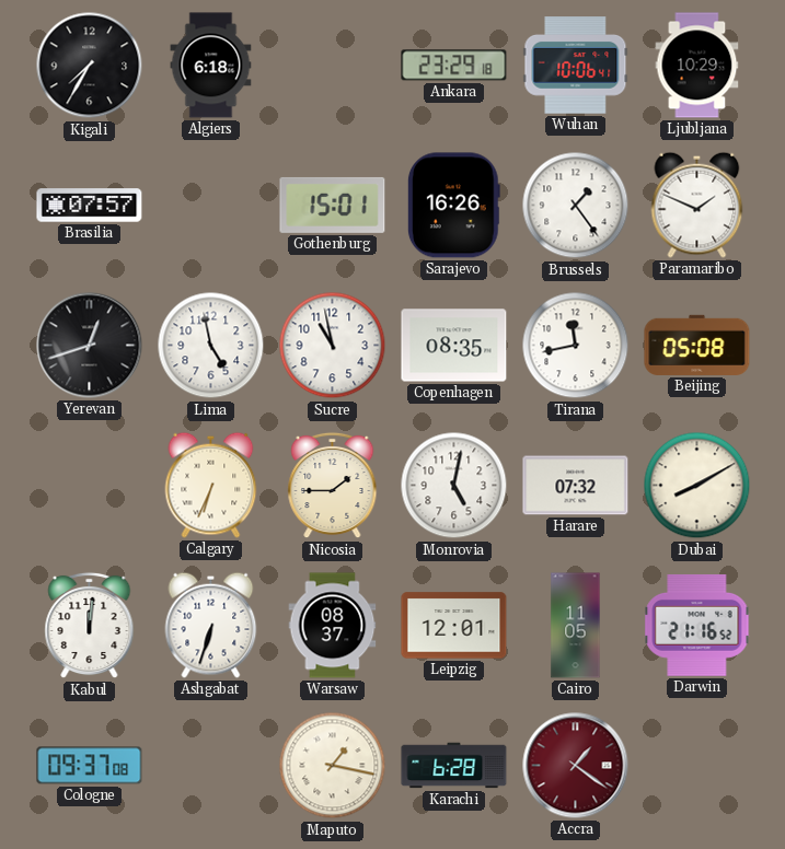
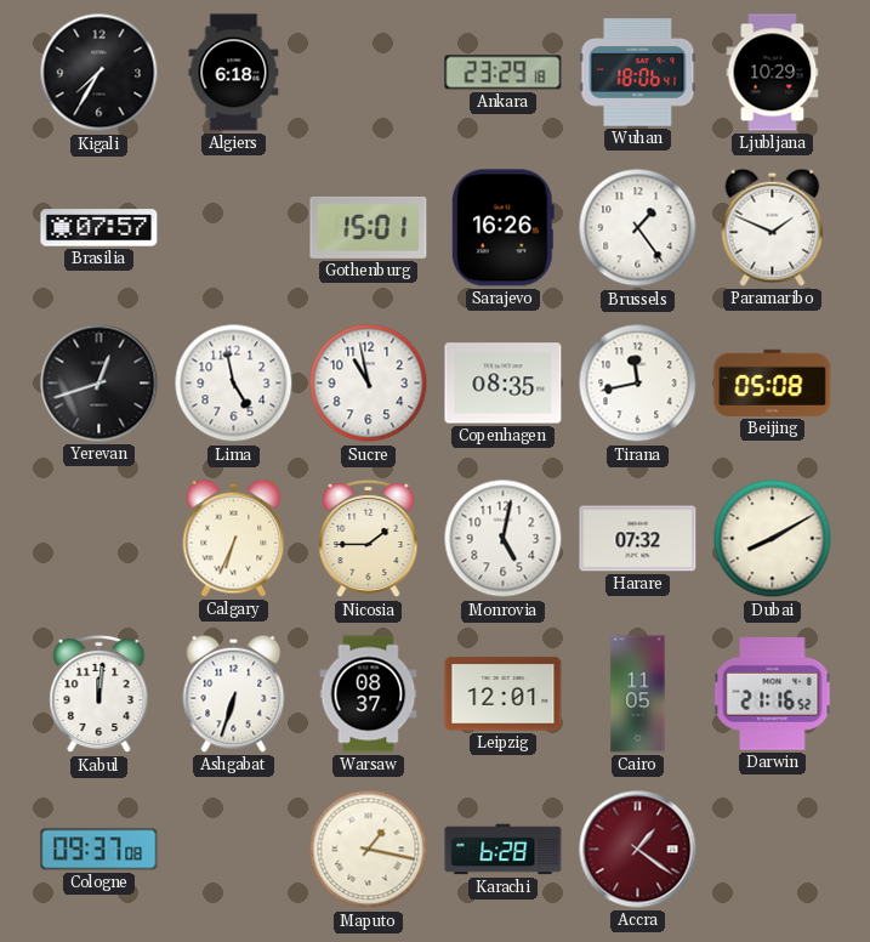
Wuhan: 10:06 -> 18:06
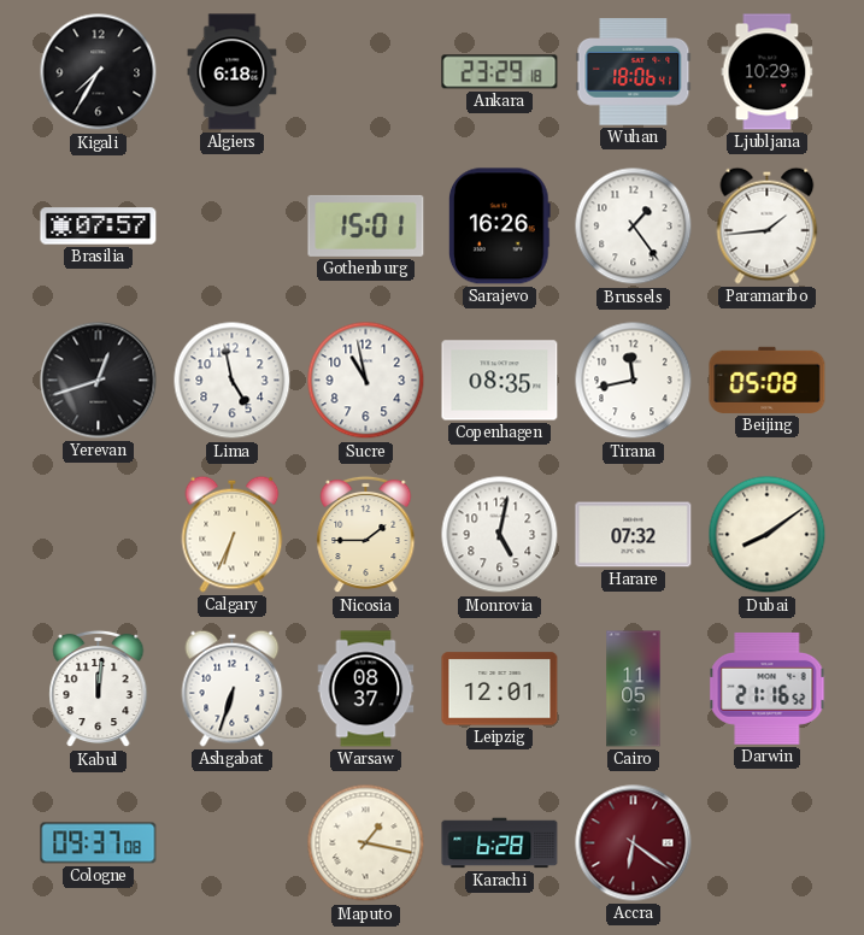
Paramaribo: 1:49 -> 1:44
Dubai: 8:10 -> 8:09
Accra: 1:21 -> 6:21
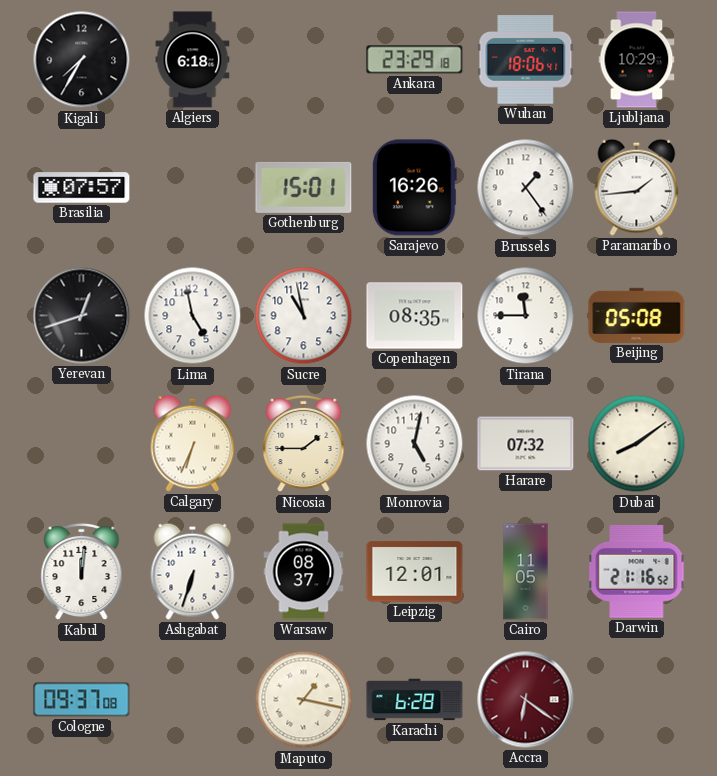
Tirana: 11:43 -> 11:45
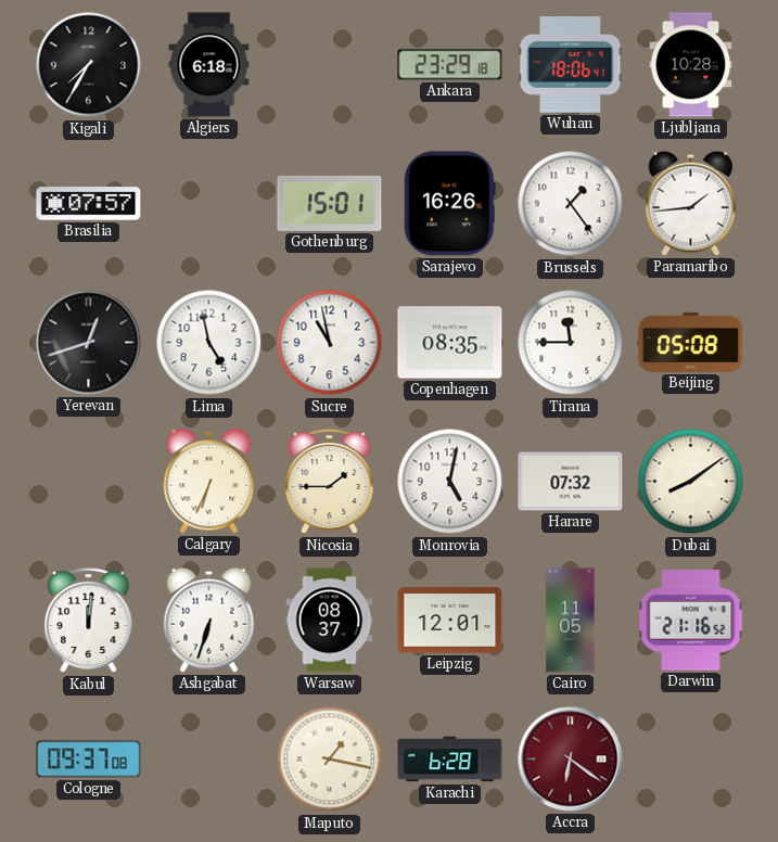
Ljubljana: 10:29 -> 10:28
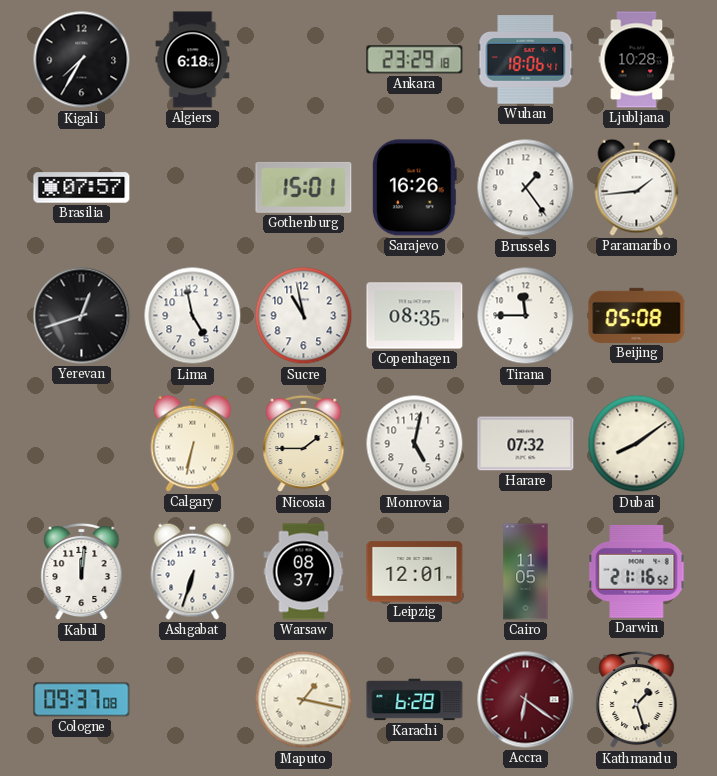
Calgary: 6:34 -> 6:32
Kathmandu: none -> 1:27
